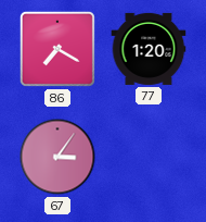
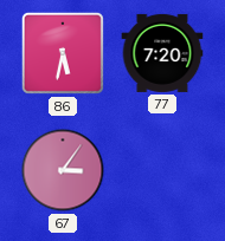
86: 7:20 -> 5:32
77: 1:20 -> 7:20
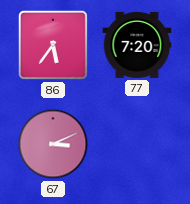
86: 5:32 -> 5:36
67: 3:06 -> 3:11
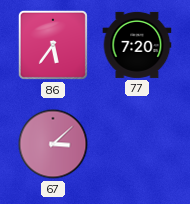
67: 3:11 -> 3:08
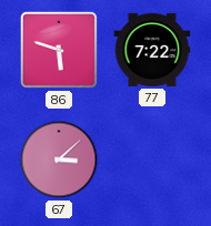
86: 5:36 -> 5:48
77: 7:20 -> 7:22
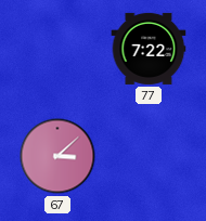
86: 5:48 -> none
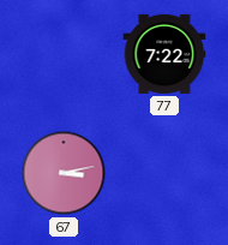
67: 3:08 -> 3:13
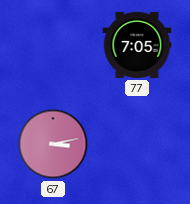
77: 7:22 -> 7:05
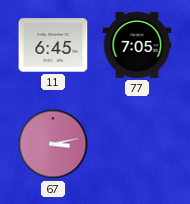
11: none -> 6:45
